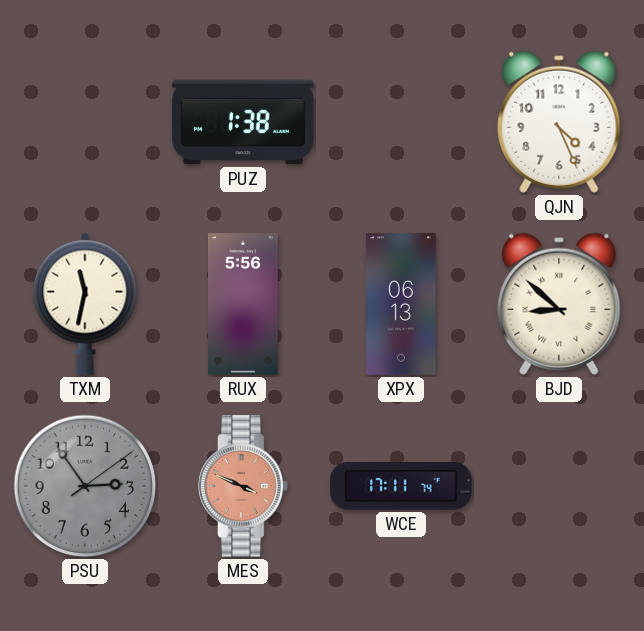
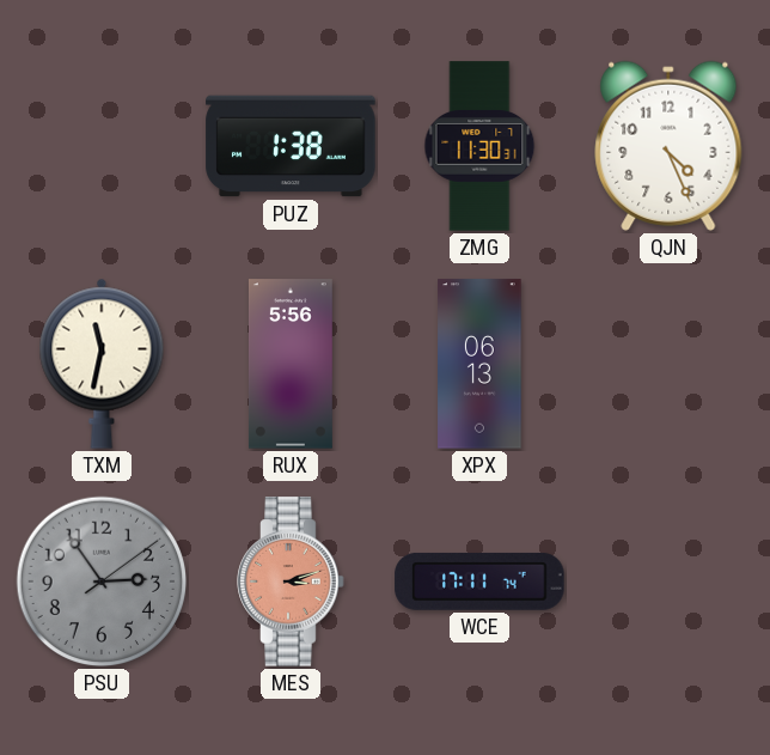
ZMG: none -> 11:30
BJD: 8:52 -> none
MES: 3:49 -> 3:12
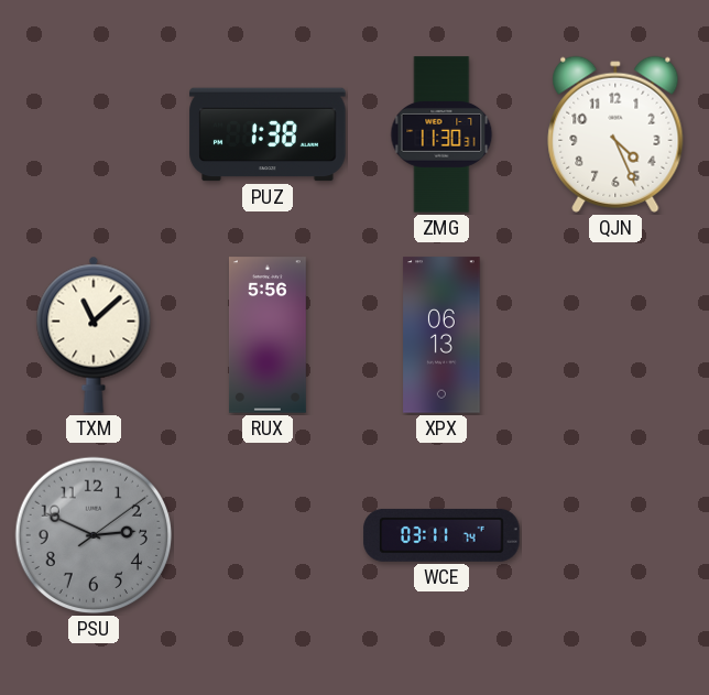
TXM: 11:32 -> 11:08
PSU: 2:54 -> 2:49
MES: 3:12 -> none
WCE: 17:11 -> 03:11
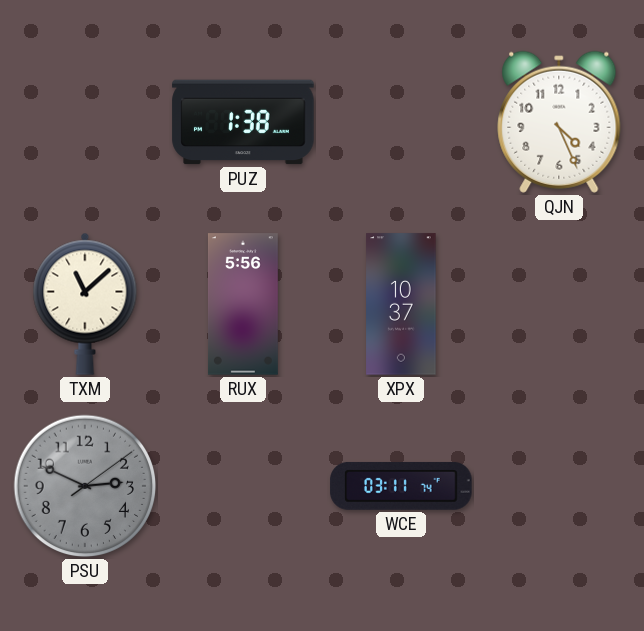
ZMG: 11:30 -> none
XPX: 06:13 -> 10:37
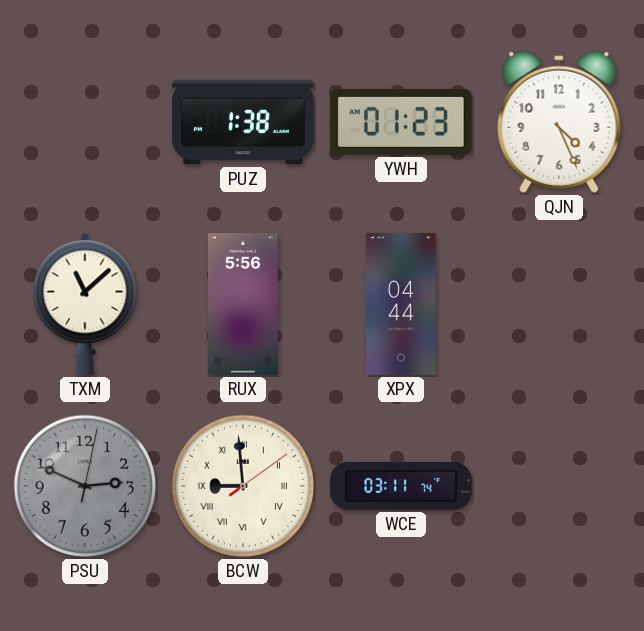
YWH: none -> 01:23
XPX: 10:37 -> 04:44
PSU: 2:49:09 -> 2:49:02
BCW: none -> 8:59
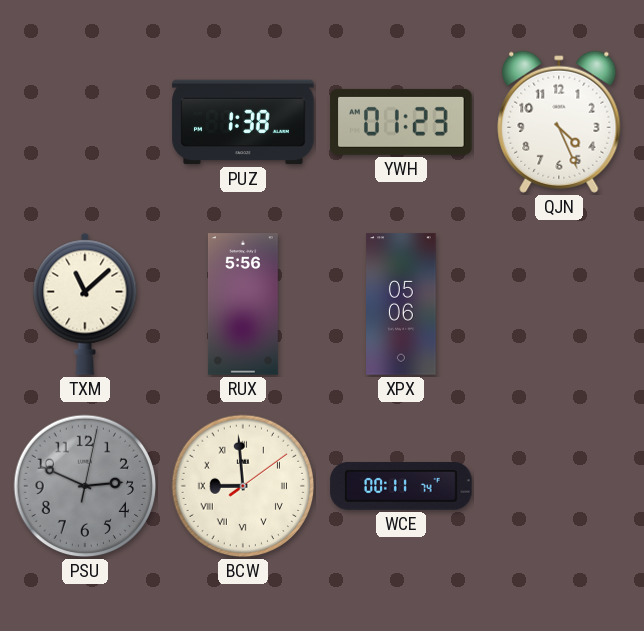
XPX: 04:44 -> 05:06
WCE: 03:11 -> 00:11
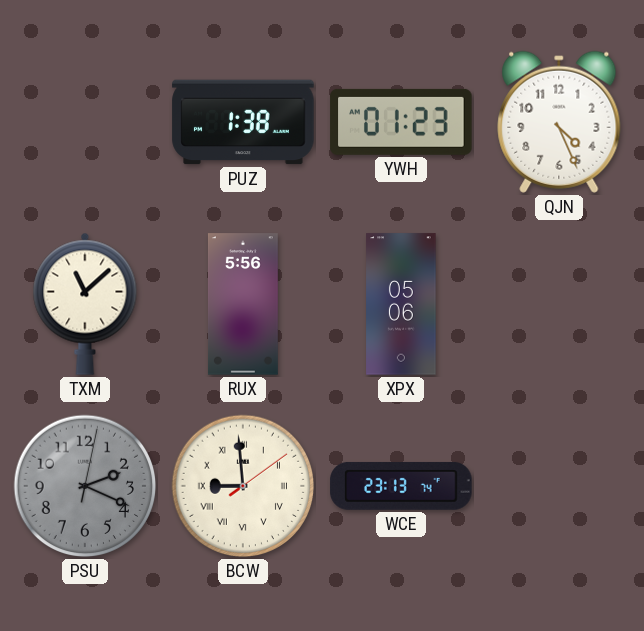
PSU: 2:49 -> 2:19
WCE: 00:11 -> 23:13
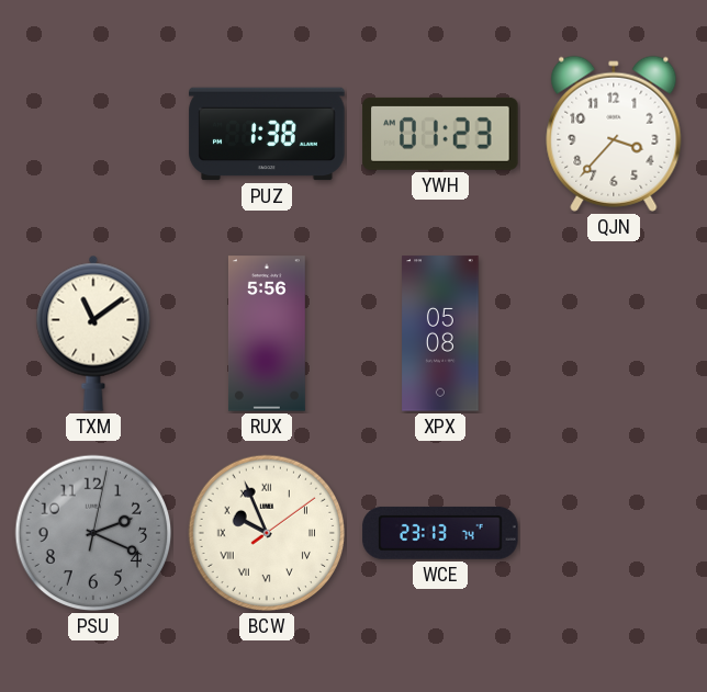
QJN: 4:26 -> 3:37
TXM: 11:08 -> 11:09
XPX: 05:06 -> 05:08
BCW: 8:59 -> 9:56
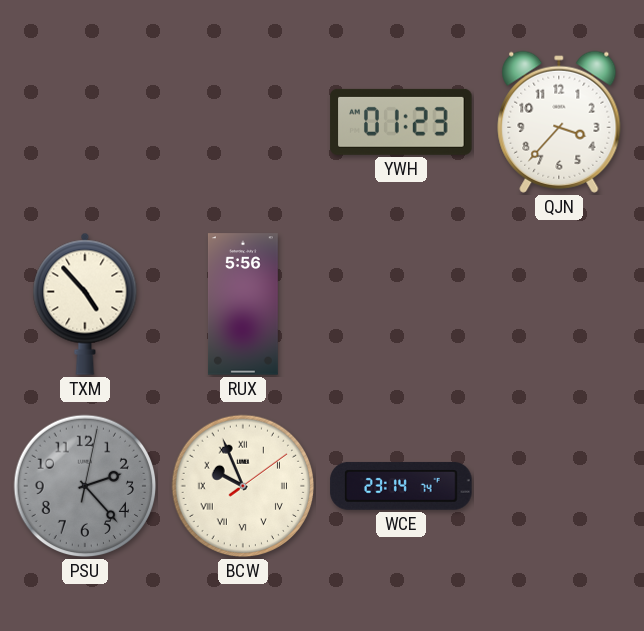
PUZ: 1:38 -> none
TXM: 11:09 -> 4:53
XPX: 05:08 -> none
PSU: 2:19 -> 2:23
WCE: 23:13 -> 23:14
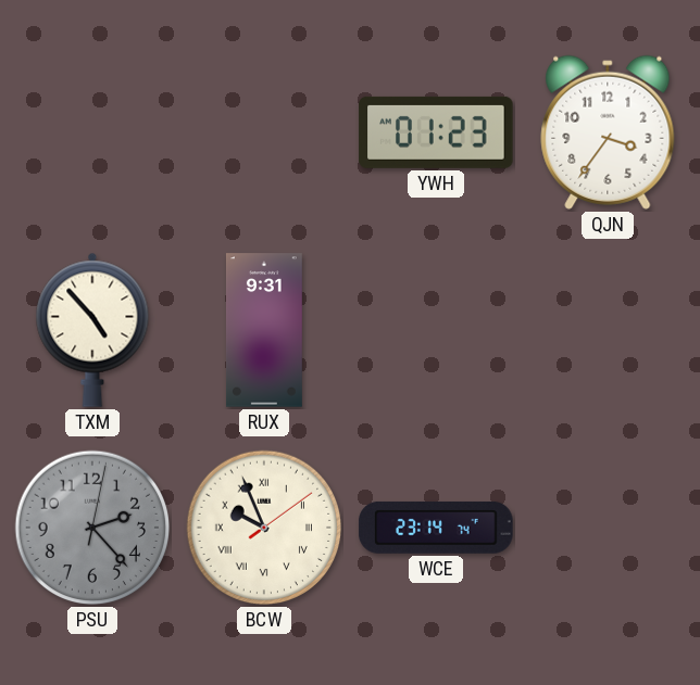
QJN: 3:37 -> 3:36
RUX: 5:56 -> 9:31
